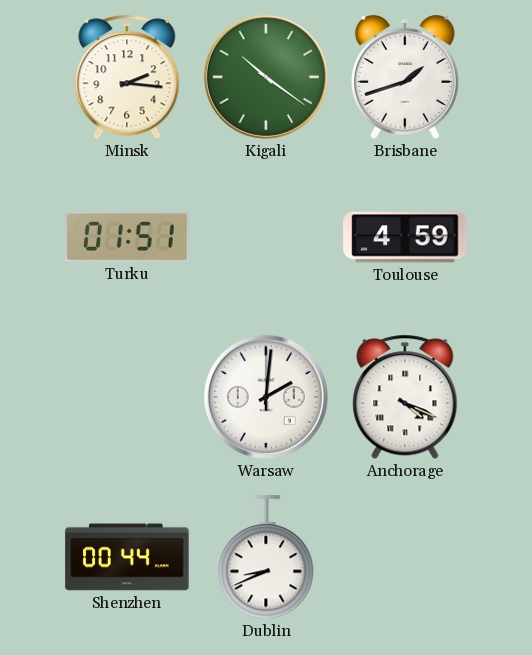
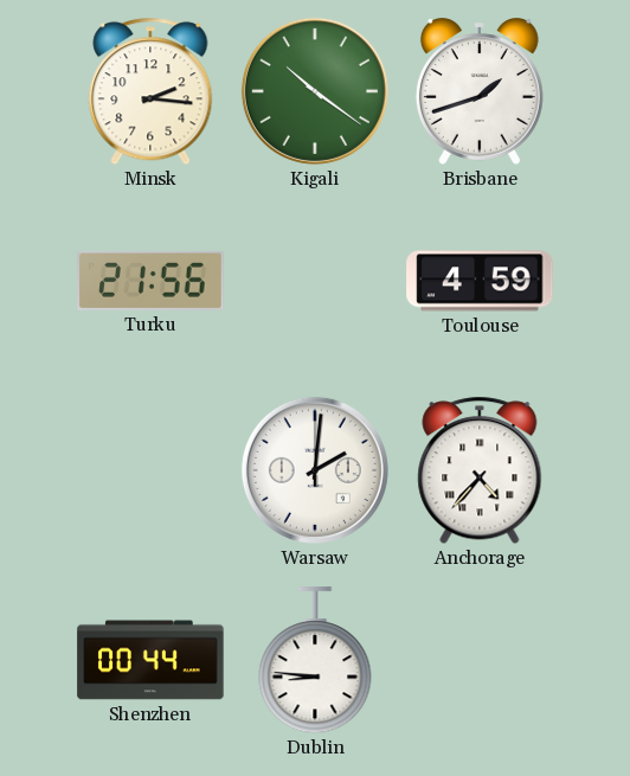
Turku: 01:51 -> 21:56
Anchorage: 4:19 -> 4:37
Dublin: 8:41 -> 8:46
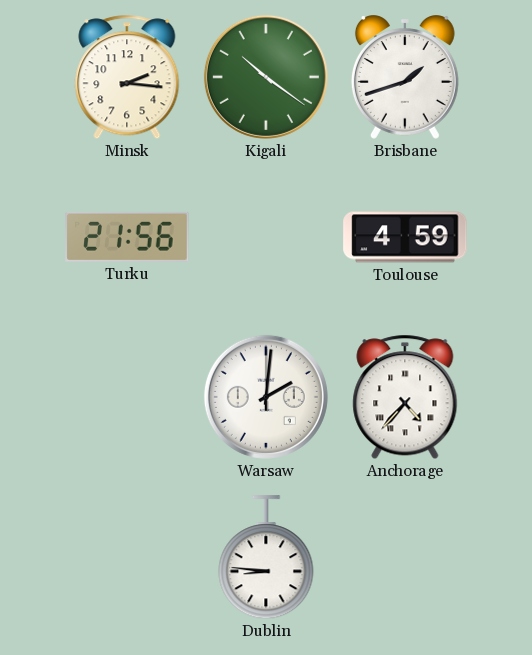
Shenzhen: 00:44 -> none
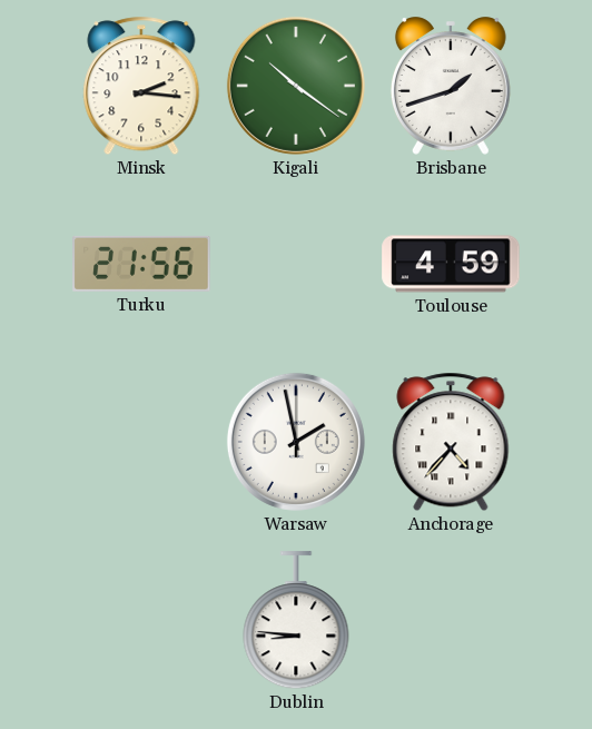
Warsaw: 2:01 -> 1:58
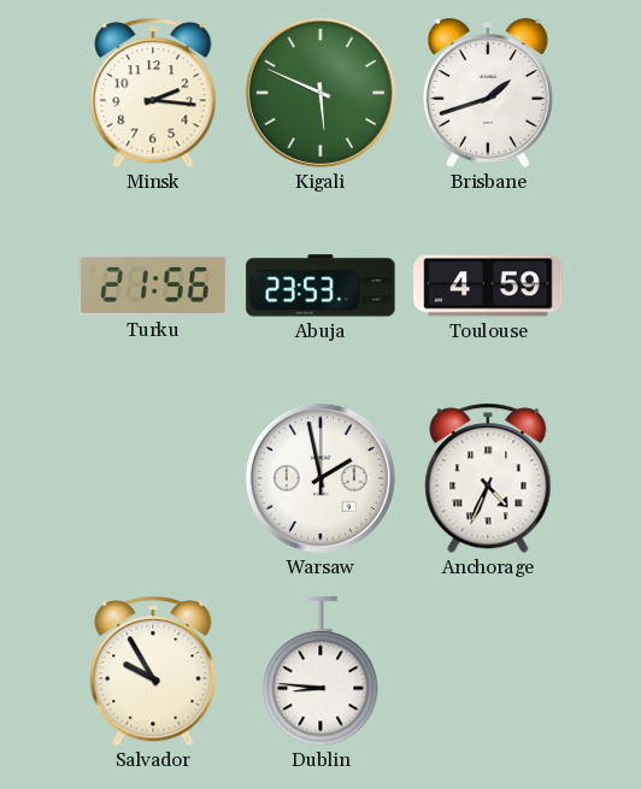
Kigali: 10:21 -> 5:49
Abuja: none -> 23:53
Anchorage: 4:37 -> 4:34
Salvador: none -> 9:55
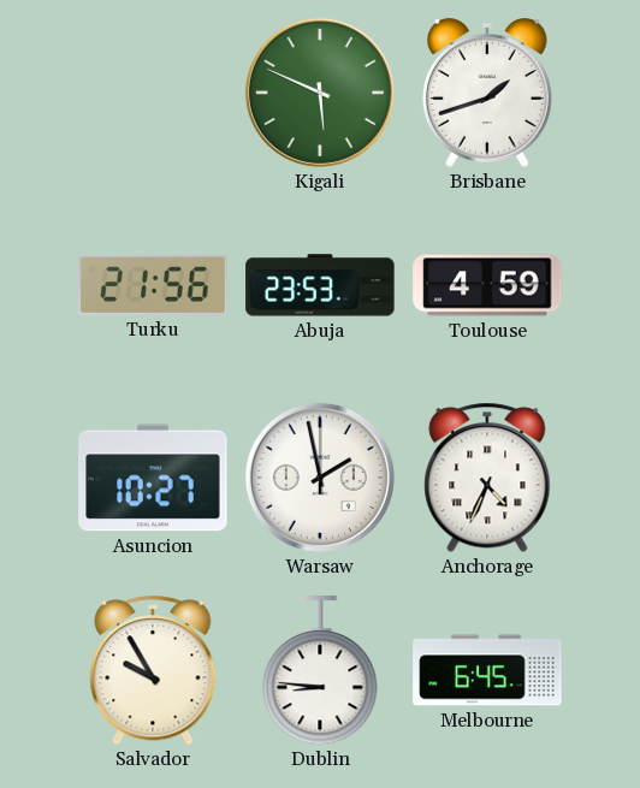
Minsk: 2:16 -> none
Asuncion: none -> 10:27
Melbourne: none -> 6:45
